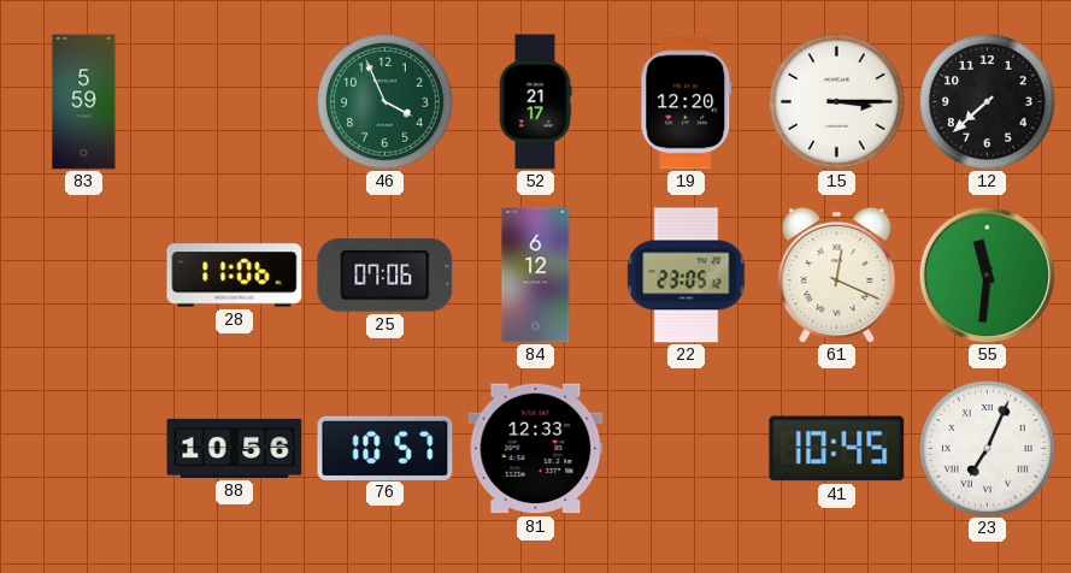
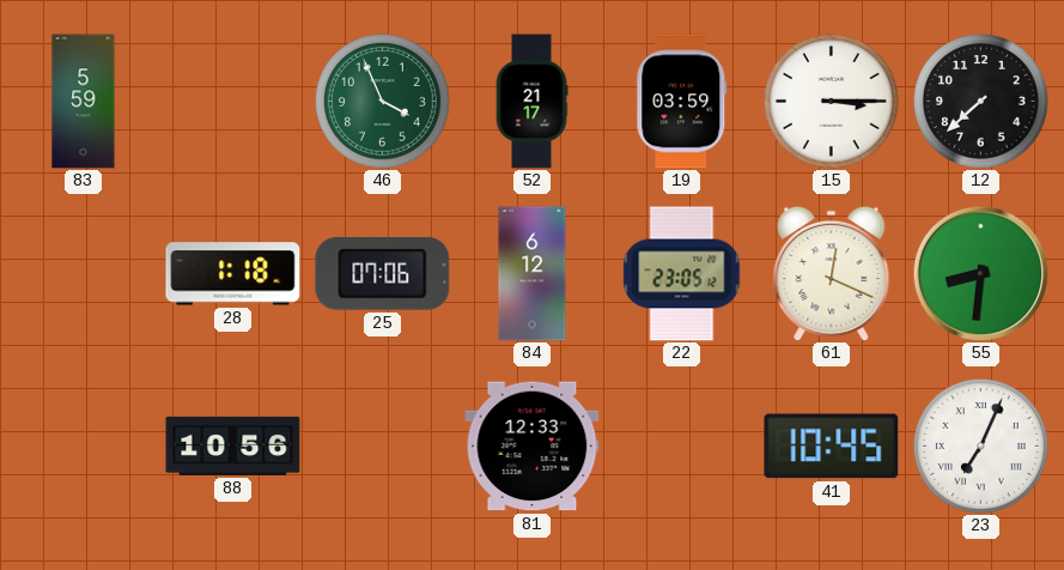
19: 12:20 -> 03:59
28: 11:06 -> 1:18
55: 11:31 -> 8:31
76: 10:57 -> none
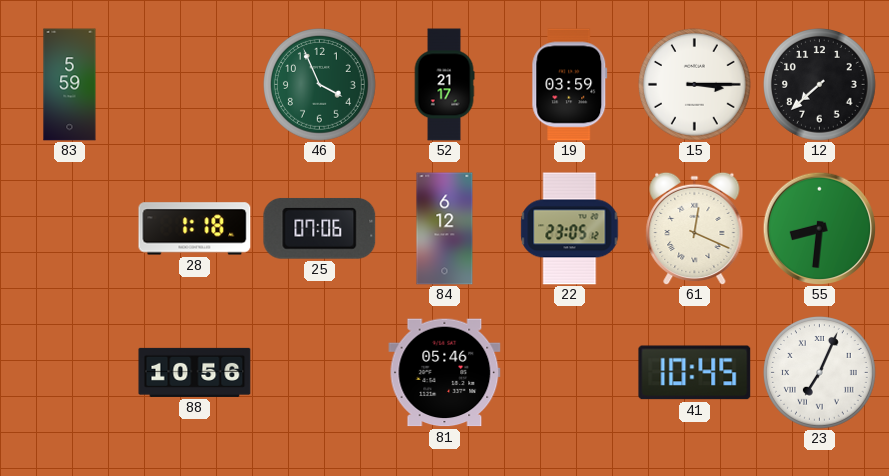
81: 12:33 -> 05:46
